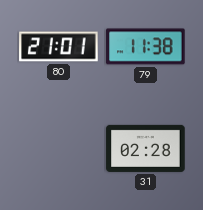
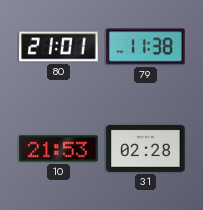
10: none -> 21:53
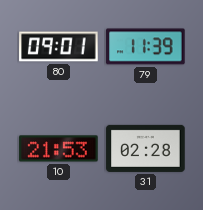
80: 21:01 -> 09:01
79: 11:38 -> 11:39
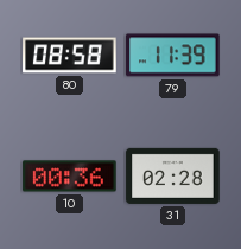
80: 09:01 -> 08:58
10: 21:53 -> 00:36
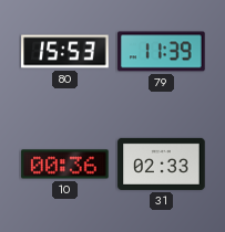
80: 08:58 -> 15:53
31: 02:28 -> 02:33
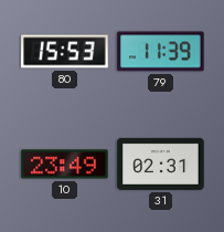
10: 00:36 -> 23:49
31: 02:33 -> 02:31
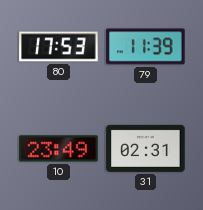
80: 15:53 -> 17:53
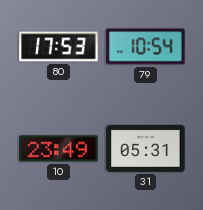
79: 11:39 -> 10:54
31: 02:31 -> 05:31
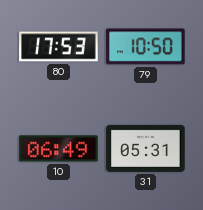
79: 10:54 -> 10:50
10: 23:49 -> 06:49
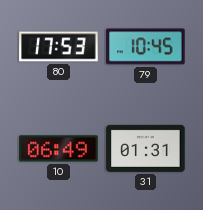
79: 10:50 -> 10:45
31: 05:31 -> 01:31
